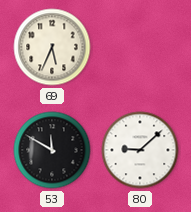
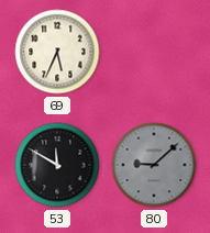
80 dial: white -> grey
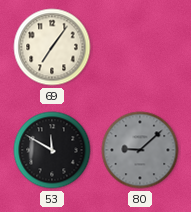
69: 5:34 -> 7:06
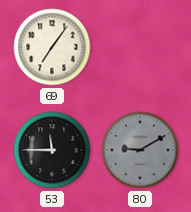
53: 11:50 -> 11:45
80: 9:08 -> 9:10
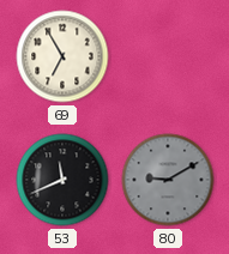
69: 7:06 -> 6:55
53: 11:45 -> 11:41
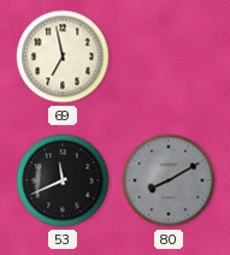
69: 6:55 -> 6:58
80: 9:10 -> 8:10
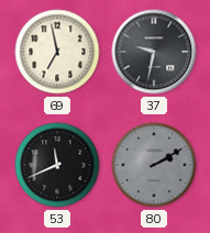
37: none -> 9:32
80: 8:10 -> 2:10
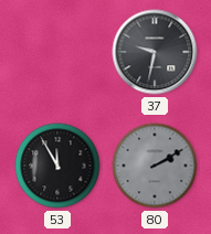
69: 6:58 -> none
53: 11:41 -> 11:55
